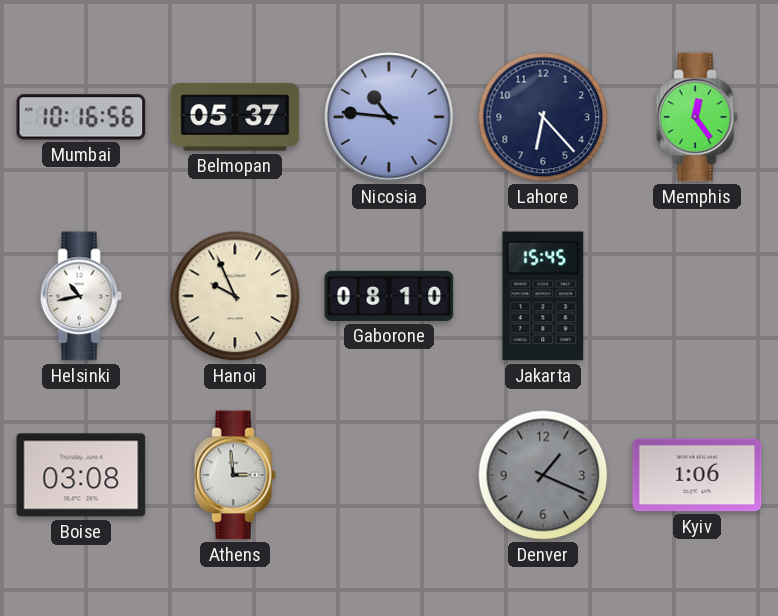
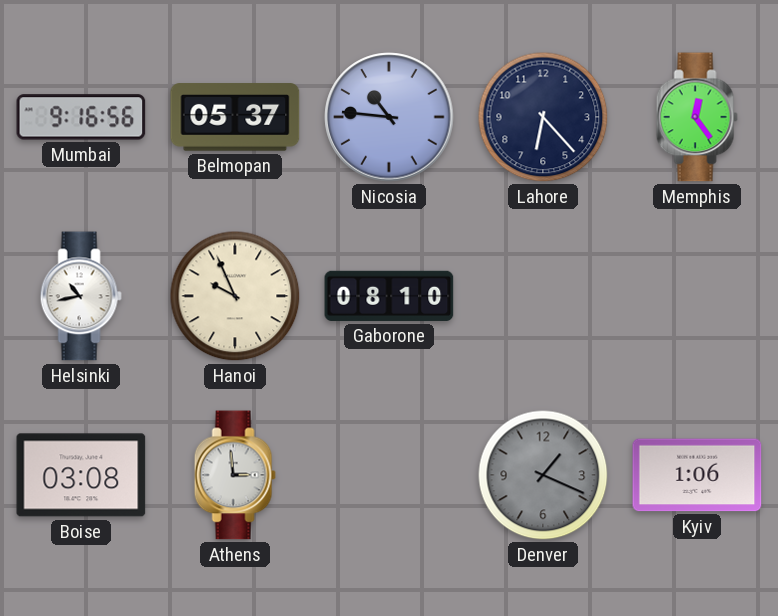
Mumbai: 10:16 -> 9:16
Jakarta: 15:45 -> none
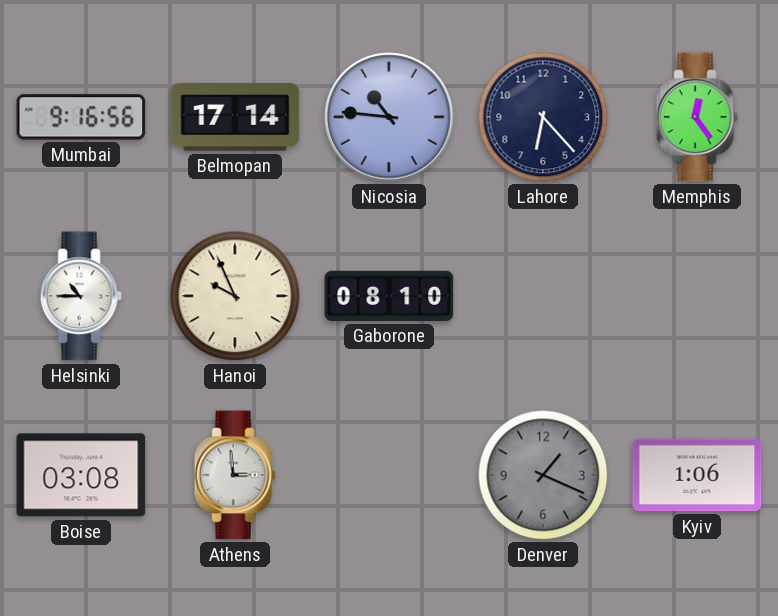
Belmopan: 05:37 -> 17:14
Helsinki: 10:43 -> 10:45
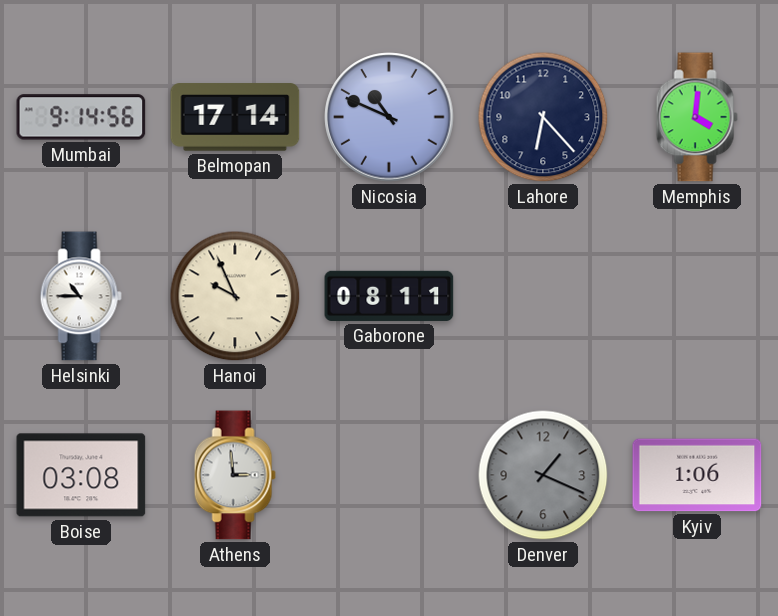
Mumbai: 9:16 -> 9:14
Nicosia: 10:46 -> 10:49
Memphis: 12:24 -> 4:01
Gaborone: 08:10 -> 08:11
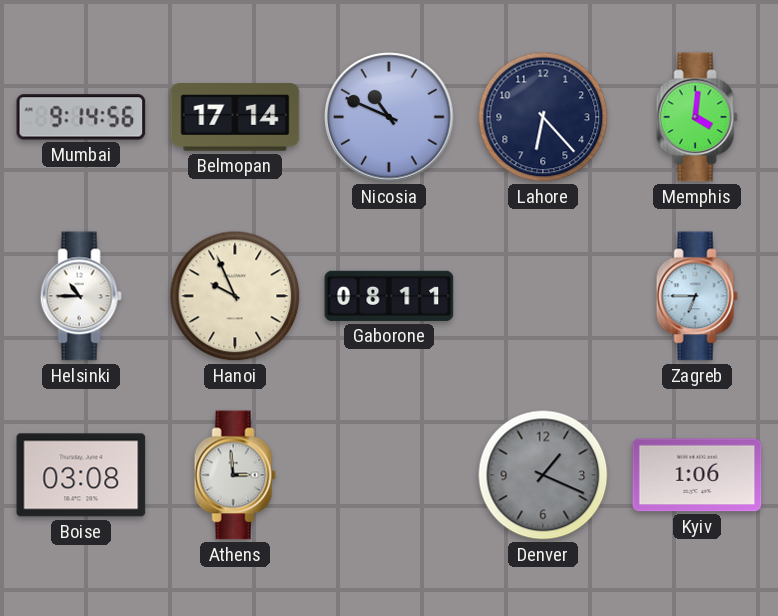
Zagreb: none -> 6:45
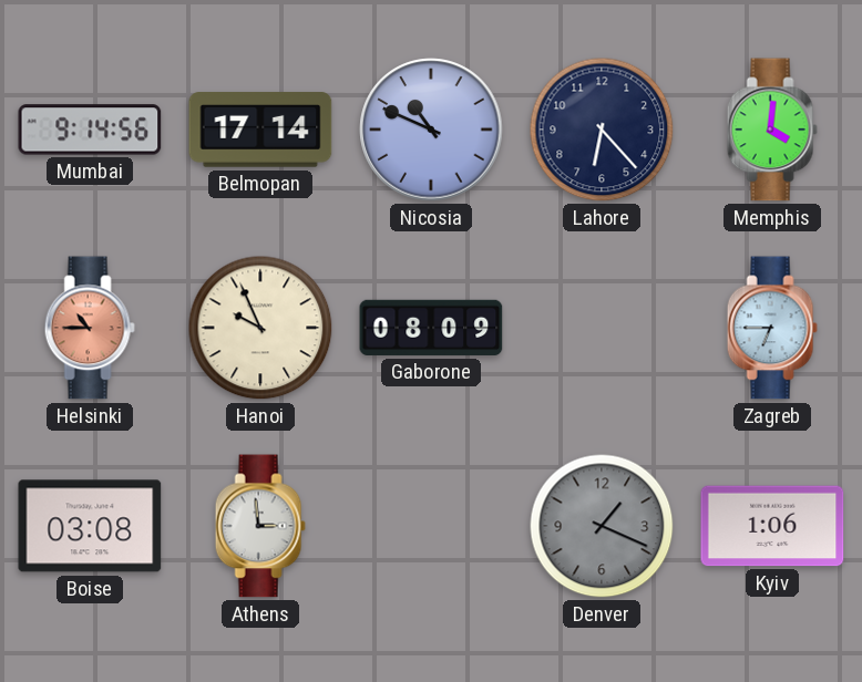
Helsinki dial: white -> salmon
Gaborone: 08:11 -> 08:09
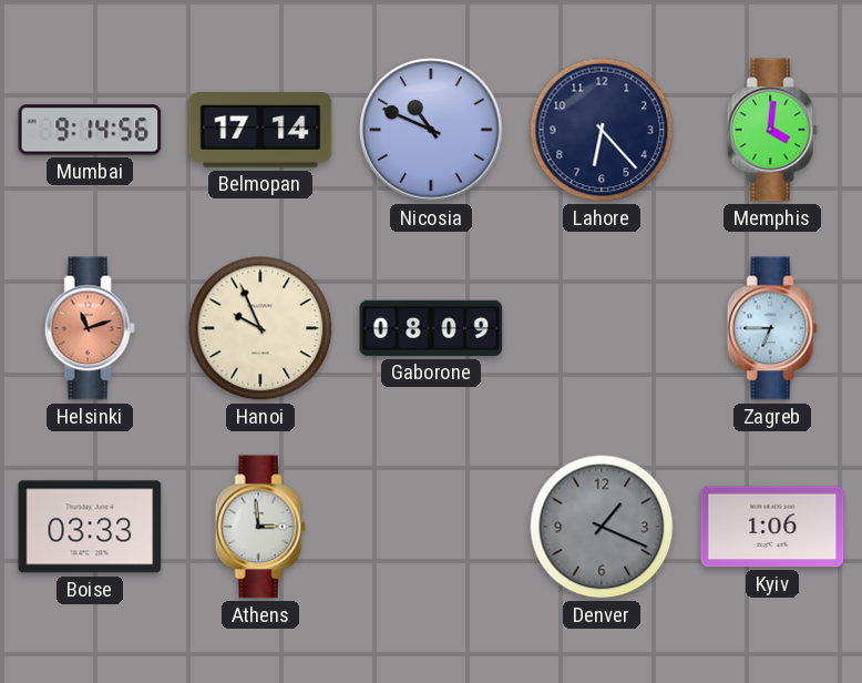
Helsinki: 10:45 -> 11:12
Boise: 03:08 -> 03:33
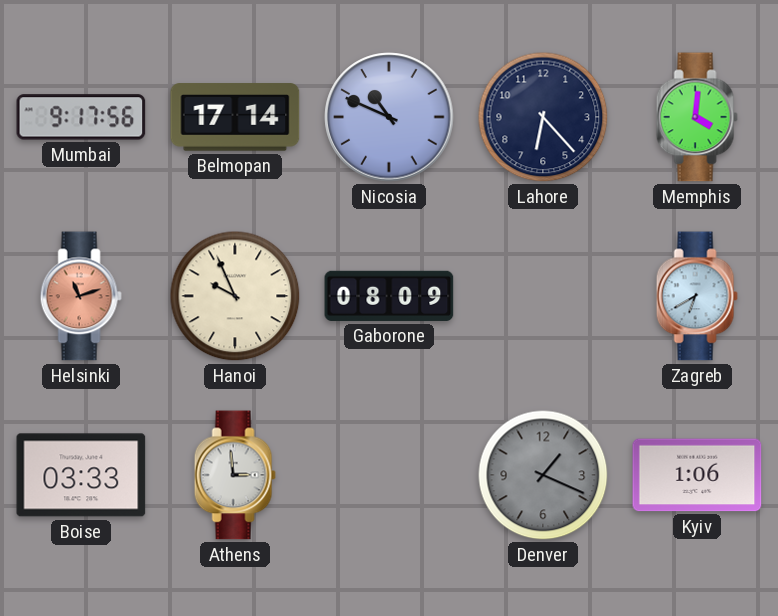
Mumbai: 9:14 -> 9:17
Zagreb: 6:45 -> 6:40
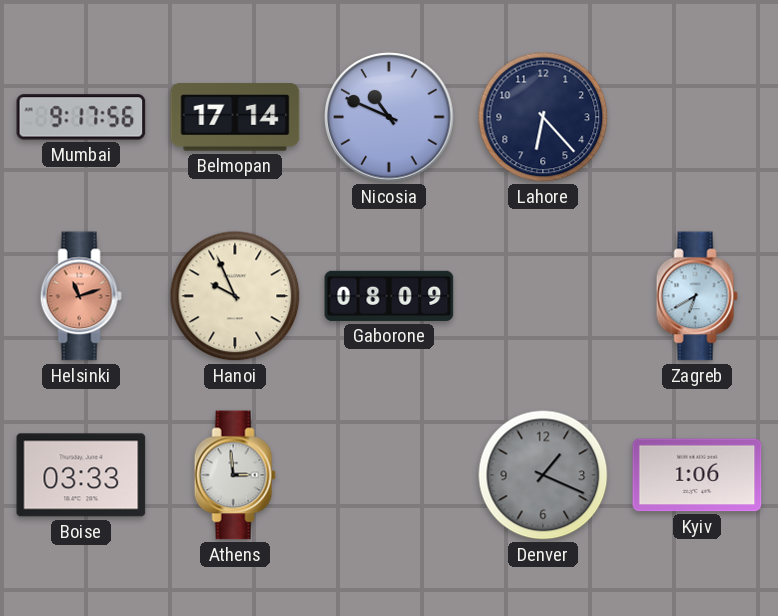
Memphis: 4:01 -> none
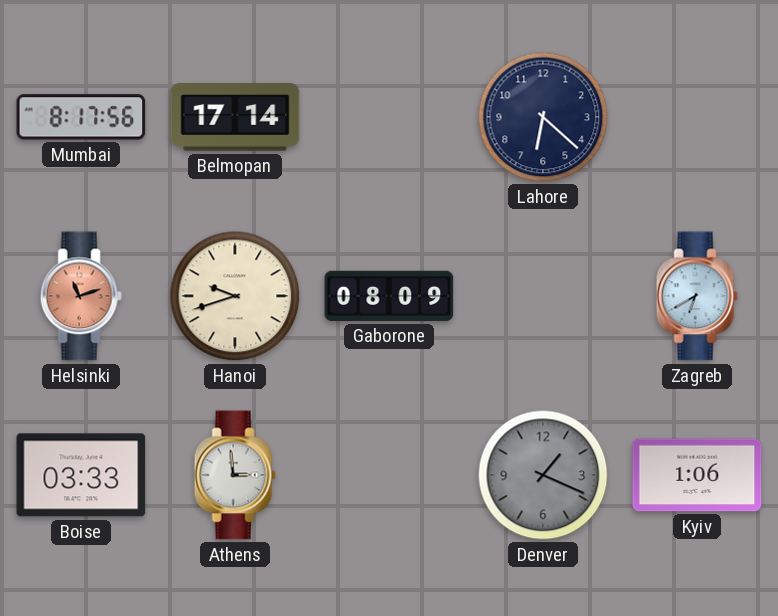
Mumbai: 9:17 -> 8:17
Nicosia: 10:49 -> none
Lahore: 6:23 -> 6:22
Hanoi: 9:56 -> 9:42
